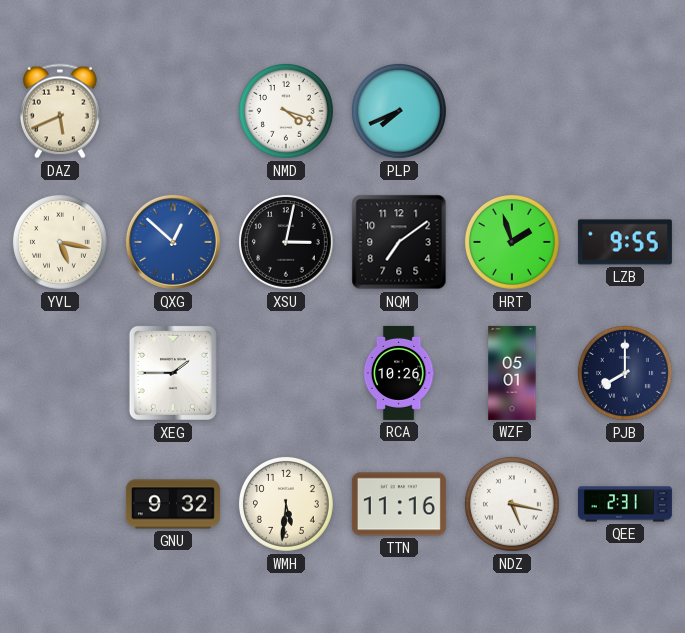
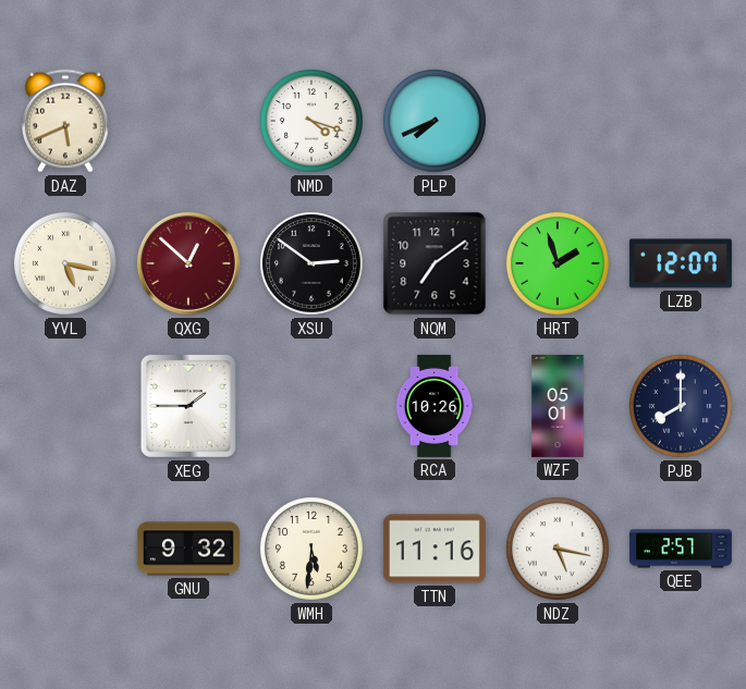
QXG dial: blue -> burgundy
XSU: 3:02 -> 2:51
LZB: 9:55 -> 12:07
QEE: 2:31 -> 2:57
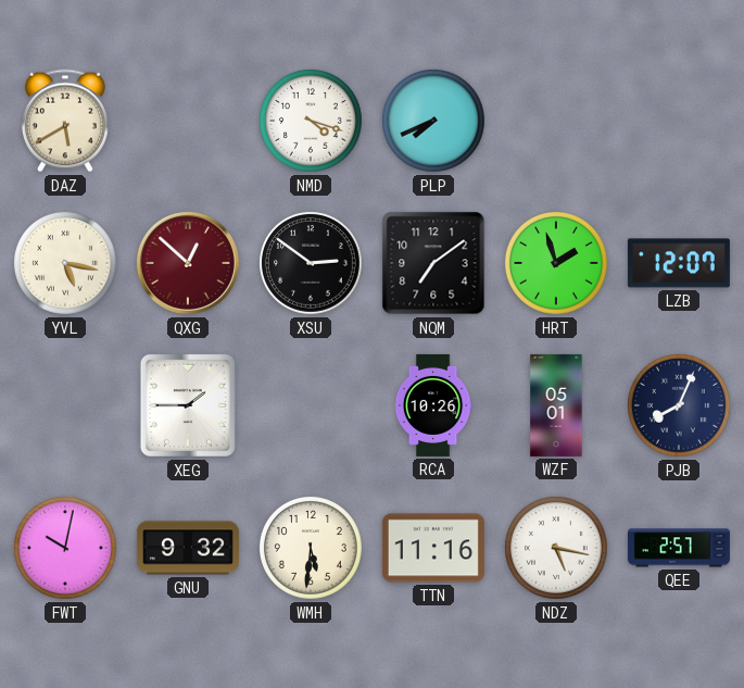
DAZ: 5:41 -> 5:40
PJB: 8:00 -> 8:04
FWT: none -> 10:02
